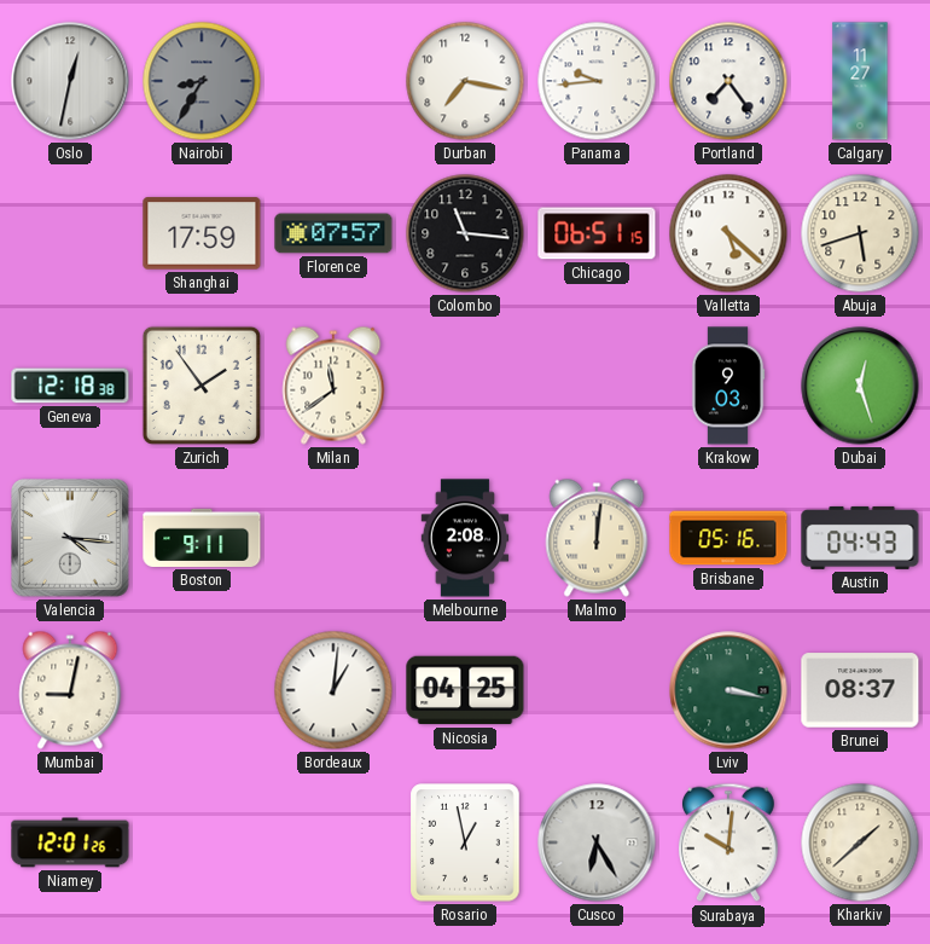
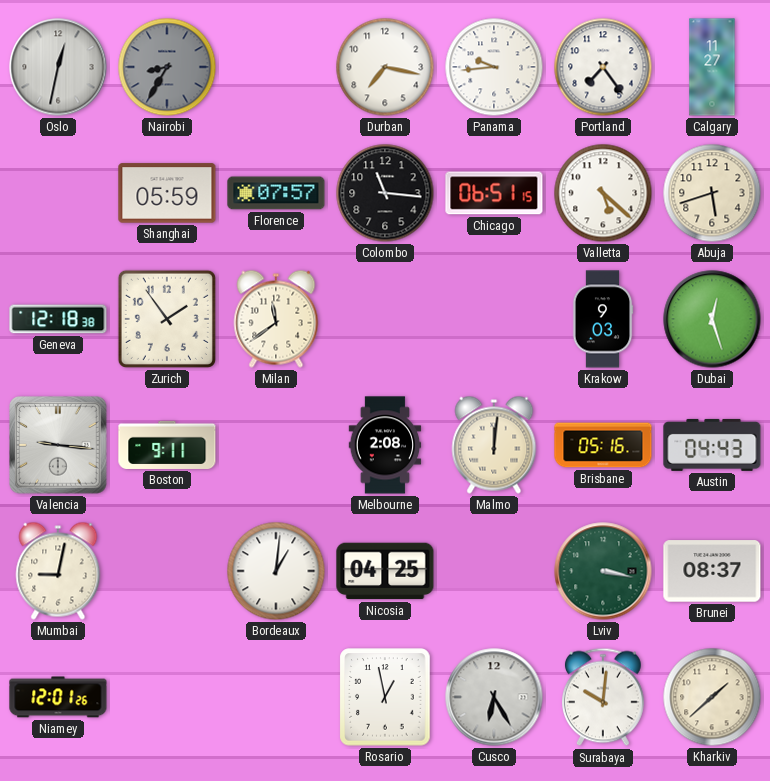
Shanghai: 17:59 -> 05:59
Valencia: 4:16 -> 9:16
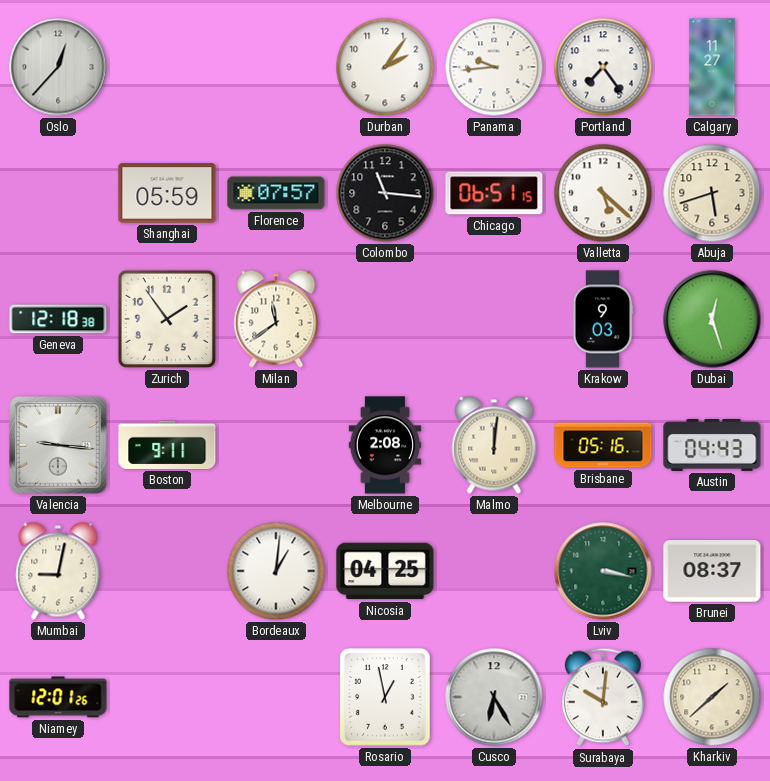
Oslo: 12:32 -> 12:37
Nairobi: 8:35 -> none
Durban: 7:17 -> 2:06
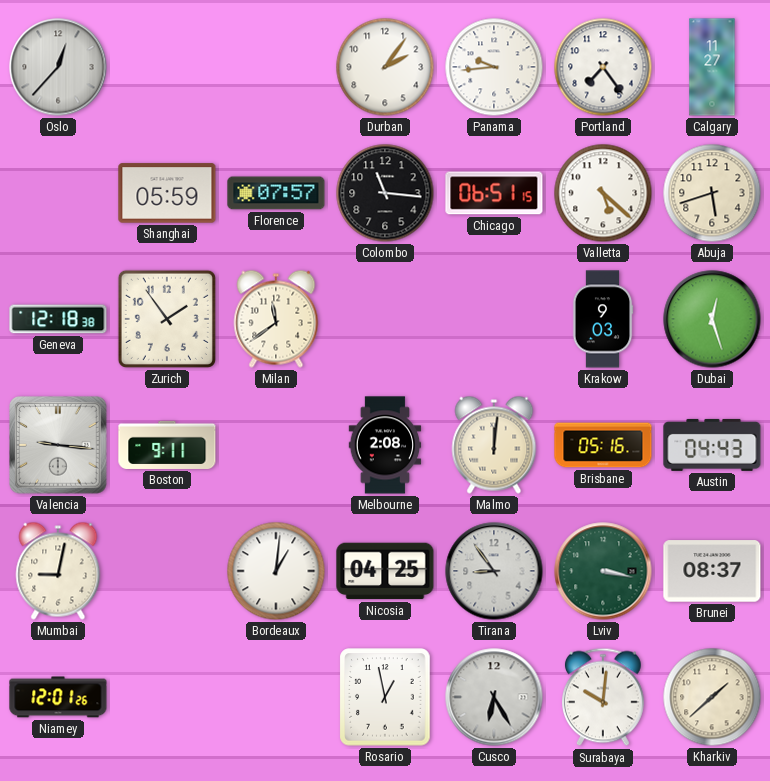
Tirana: none -> 8:54
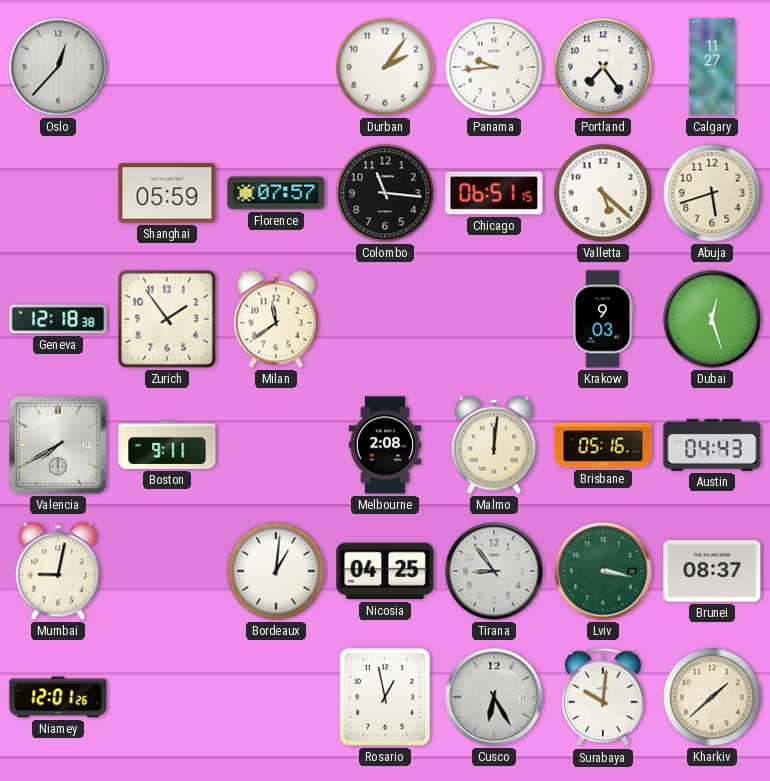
Valencia: 9:16 -> 7:40
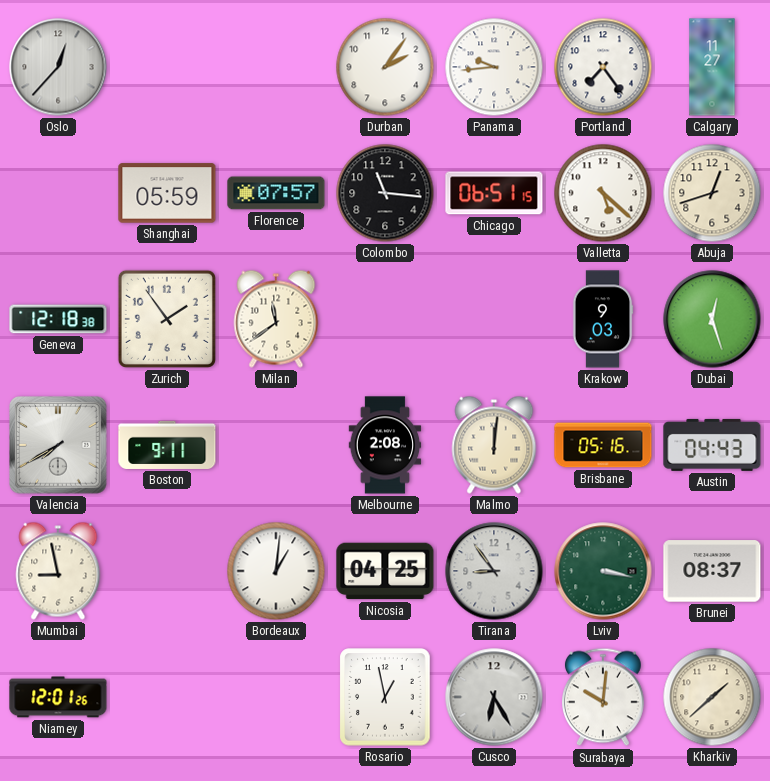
Abuja: 5:42 -> 12:42
Mumbai: 9:02 -> 8:58
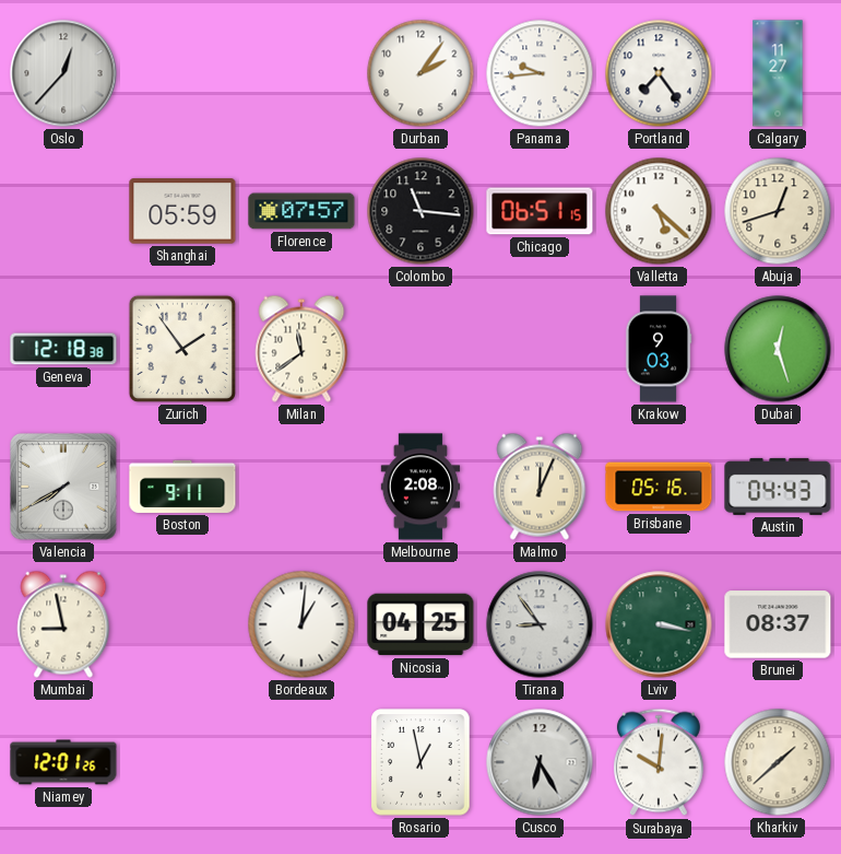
Malmo: 12:01 -> 12:04
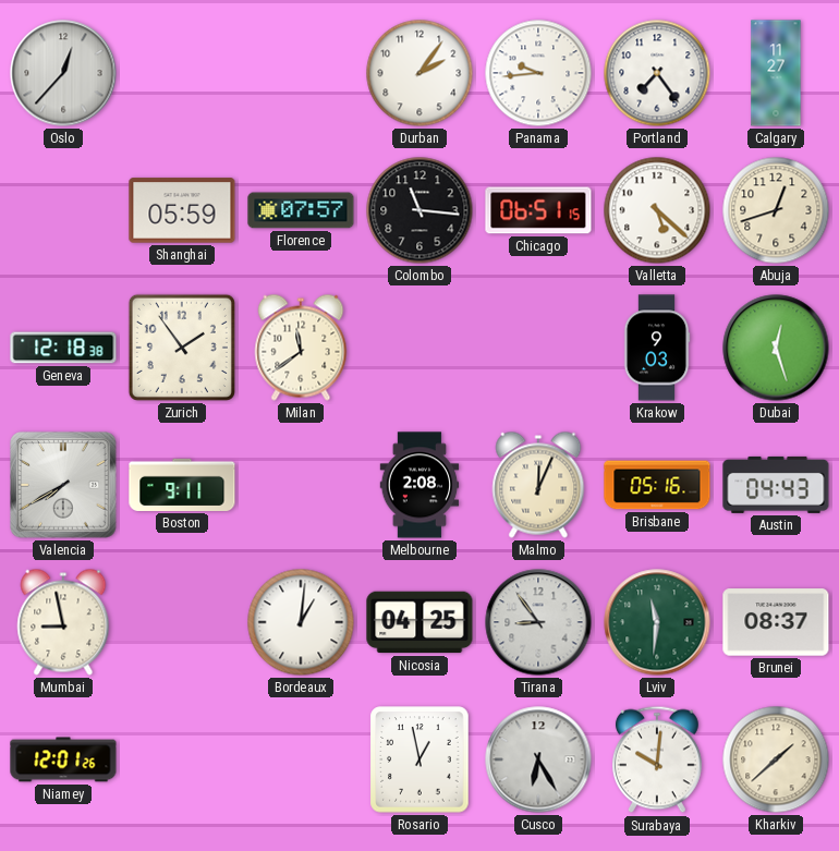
Lviv: 3:17 -> 11:31
